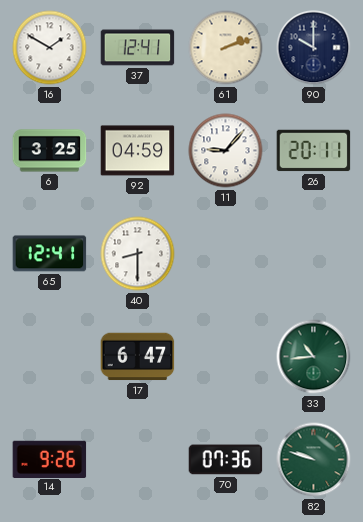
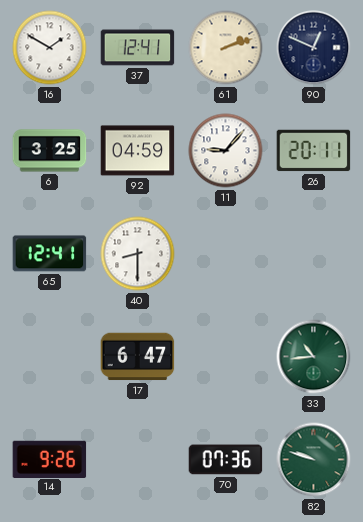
90: 10:00 -> 12:49
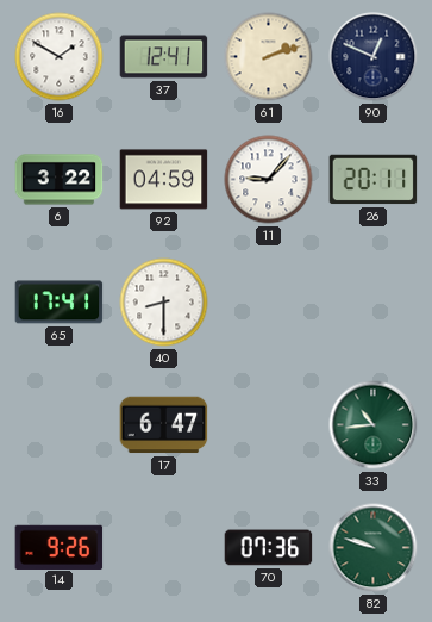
6: 3:25 -> 3:22
65: 12:41 -> 17:41
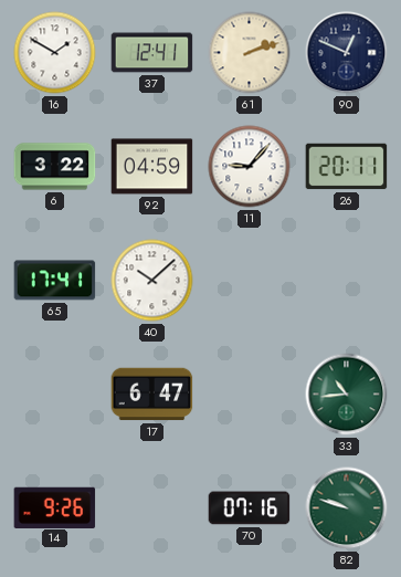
40: 8:30 -> 10:08
70: 07:36 -> 07:16
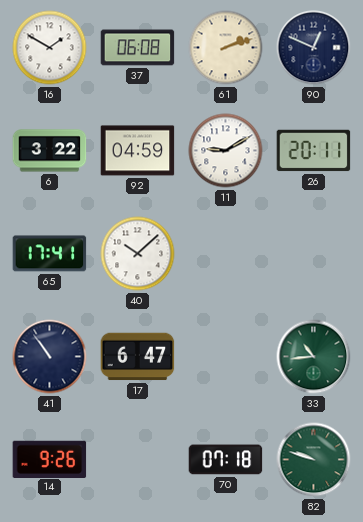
37: 12:41 -> 06:08
11: 9:07 -> 9:10
41: none -> 10:54
70: 07:16 -> 07:18
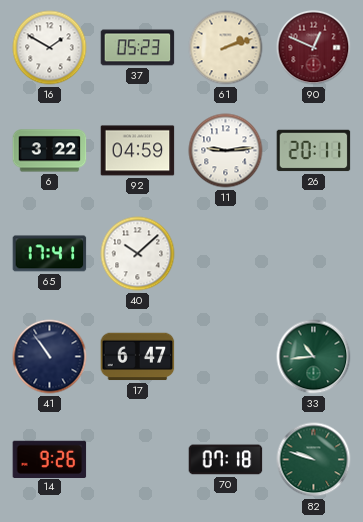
37: 06:08 -> 05:23
90 dial: navy -> burgundy
11: 9:10 -> 9:14
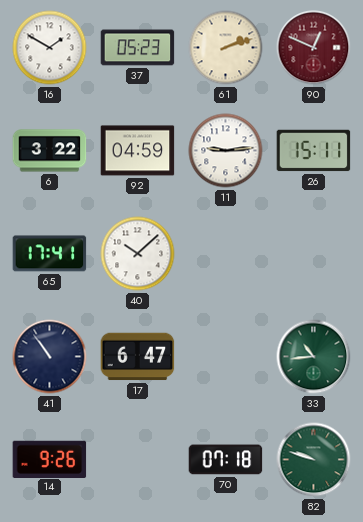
26: 20:11 -> 15:11
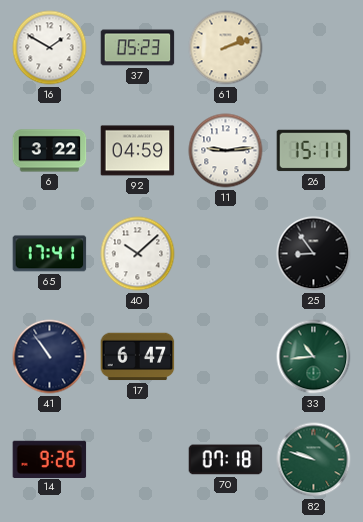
90: 12:49 -> none
25: none -> 8:54
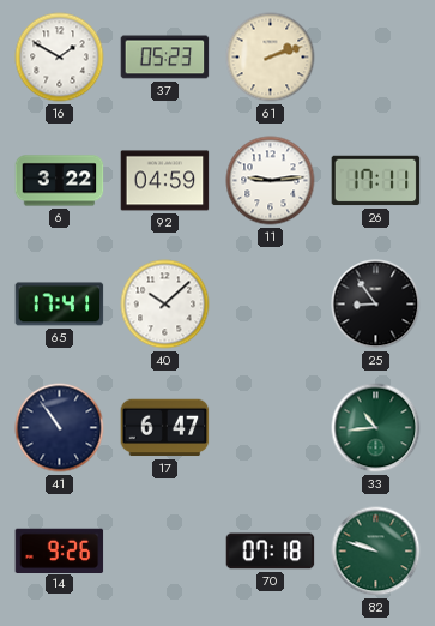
26: 15:11 -> 17:11
